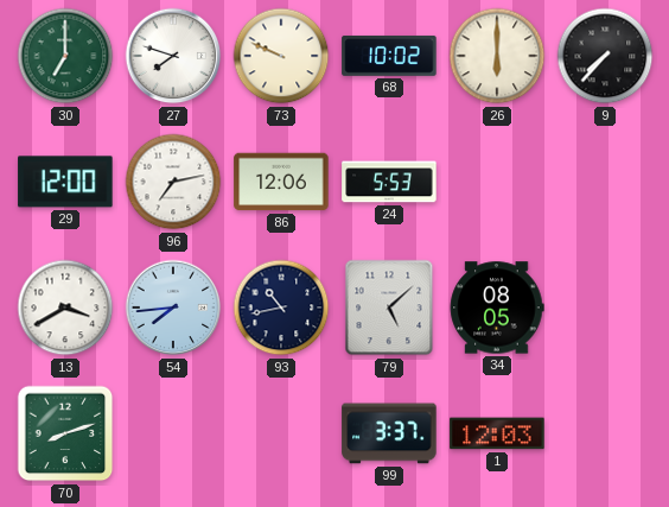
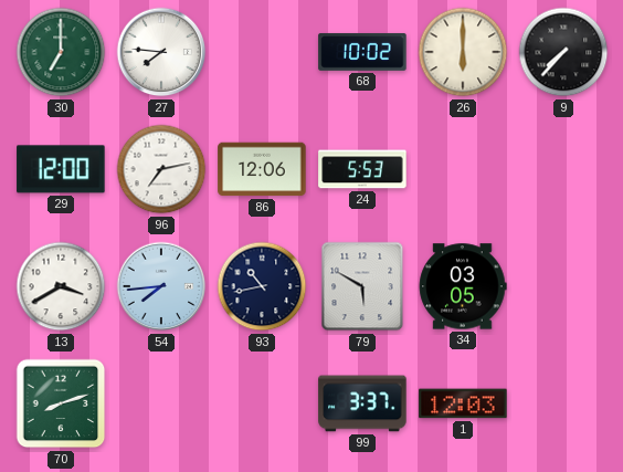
27: 7:48 -> 7:46
73: 9:49 -> none
79: 5:08 -> 5:50
34: 08:05 -> 03:05
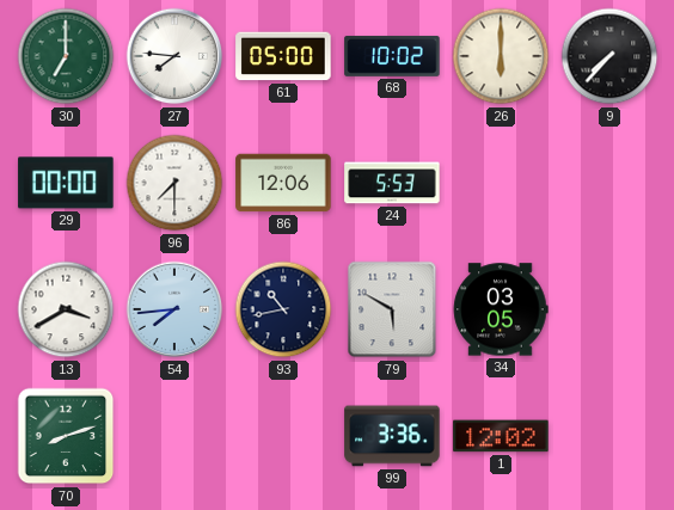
61: none -> 05:00
29: 12:00 -> 00:00
96: 7:13 -> 7:30
99: 3:37 -> 3:36
1: 12:03 -> 12:02
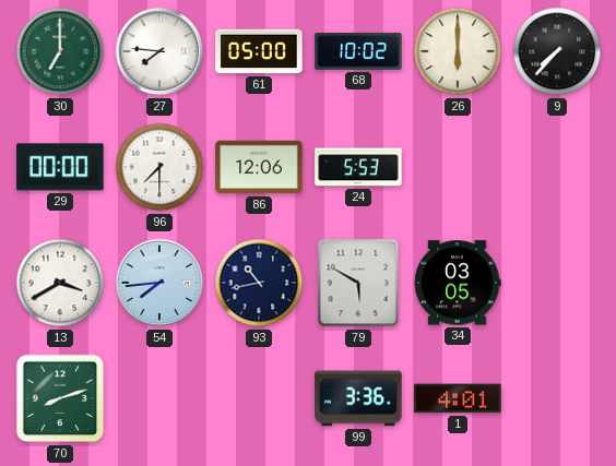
1: 12:02 -> 4:01
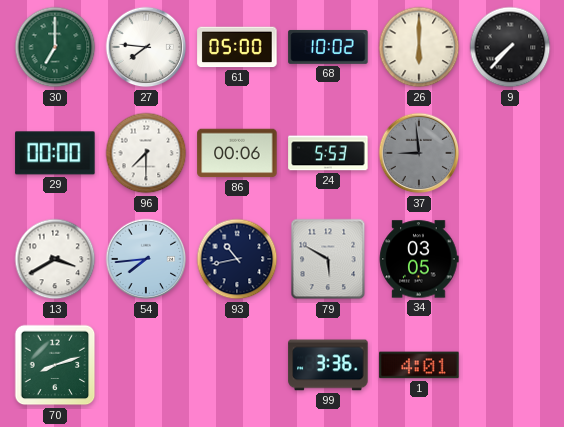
86: 12:06 -> 00:06
37: none -> 8:59
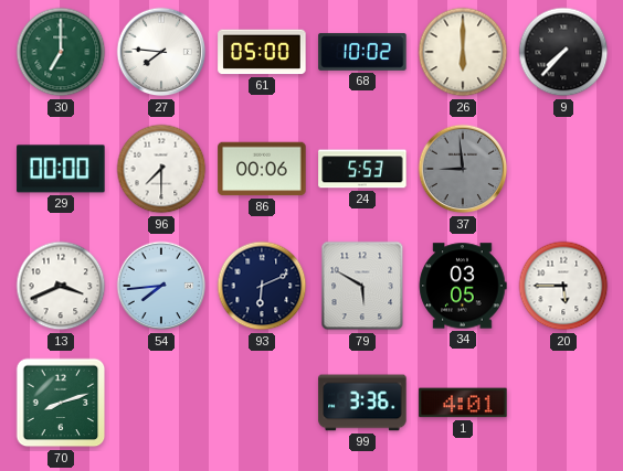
13: 3:40 -> 3:41
93: 10:43 -> 6:11
20: none -> 5:45
